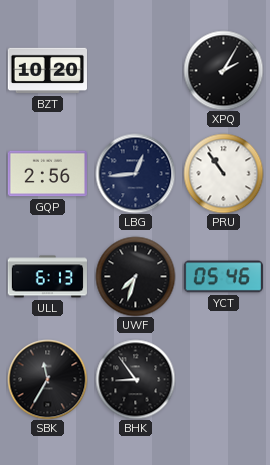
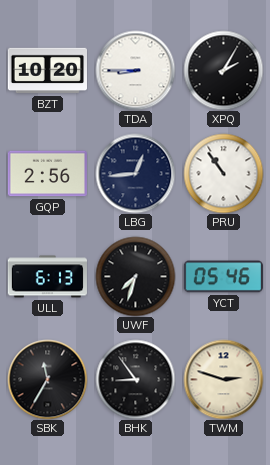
TDA: none -> 8:45
TWM: none -> 2:48
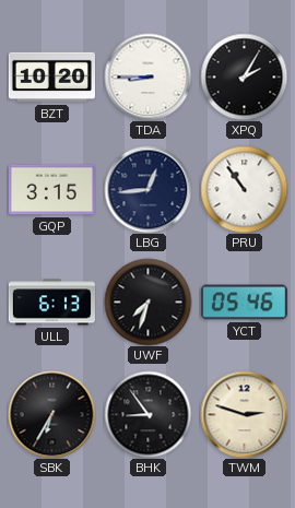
GQP: 2:56 -> 3:15
SBK: 11:35 -> 6:35
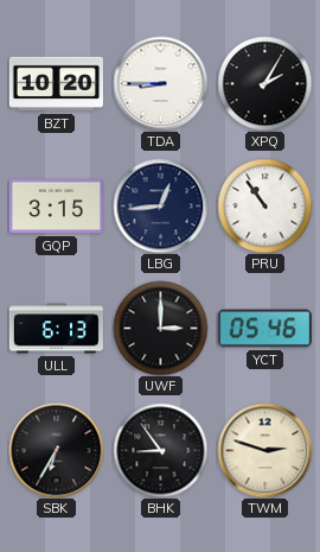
UWF: 7:33 -> 3:00
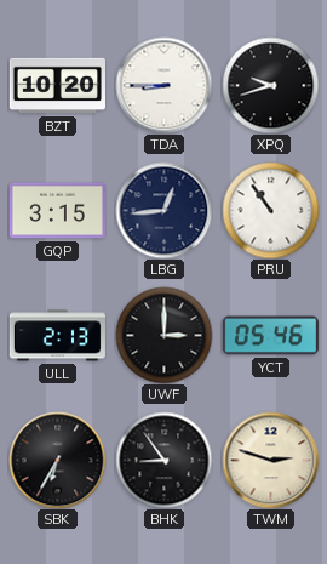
XPQ: 2:05 -> 9:42
ULL: 6:13 -> 2:13
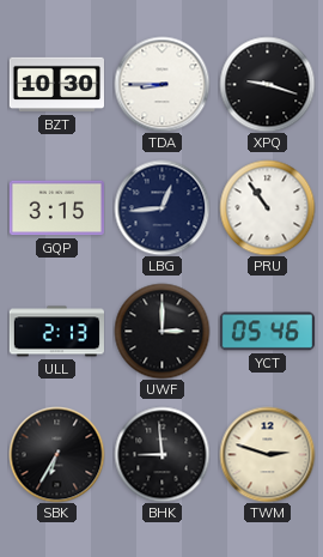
BZT: 10:20 -> 10:30
XPQ: 9:42 -> 9:18
BHK: 8:54 -> 8:59
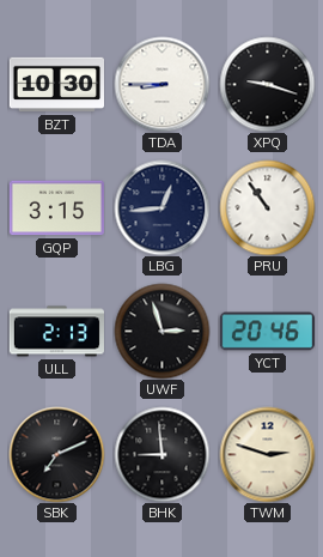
UWF: 3:00 -> 2:57
YCT: 05:46 -> 20:46
SBK: 6:35 -> 7:11
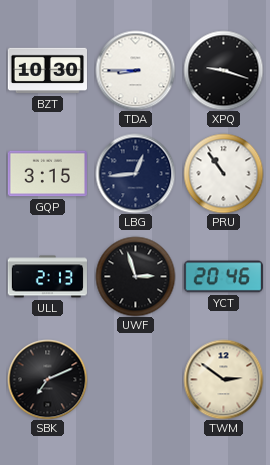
BHK: 8:59 -> none
TWM: 2:48 -> 2:51
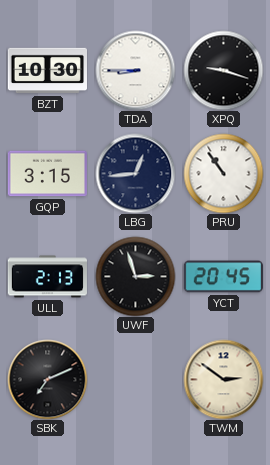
YCT: 20:46 -> 20:45
